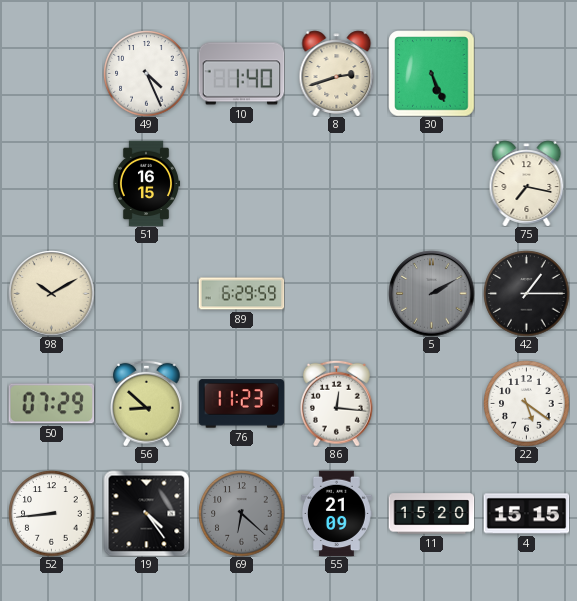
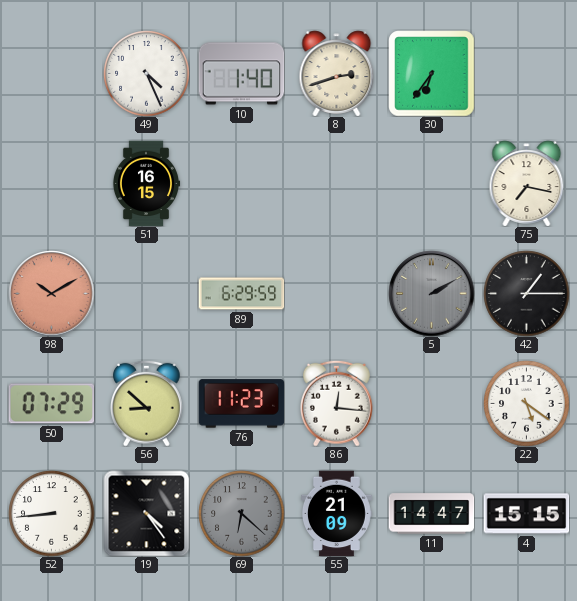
30: 5:26 -> 6:36
98 dial: cream -> salmon
11: 15:20 -> 14:47
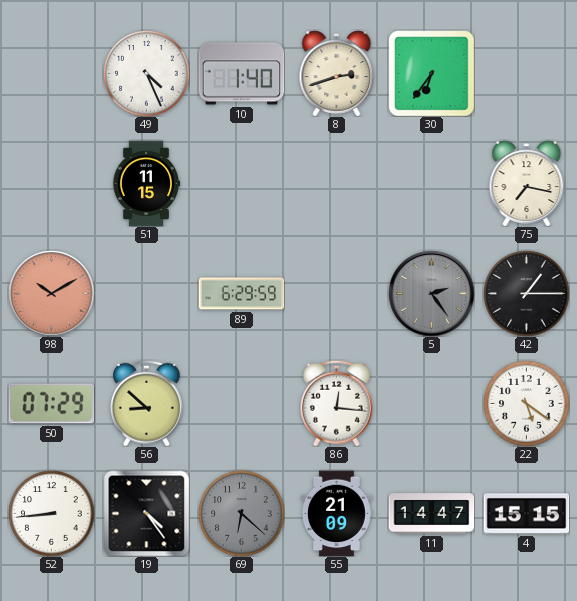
51: 16:15 -> 11:15
5: 2:10 -> 2:24
76: 11:23 -> none
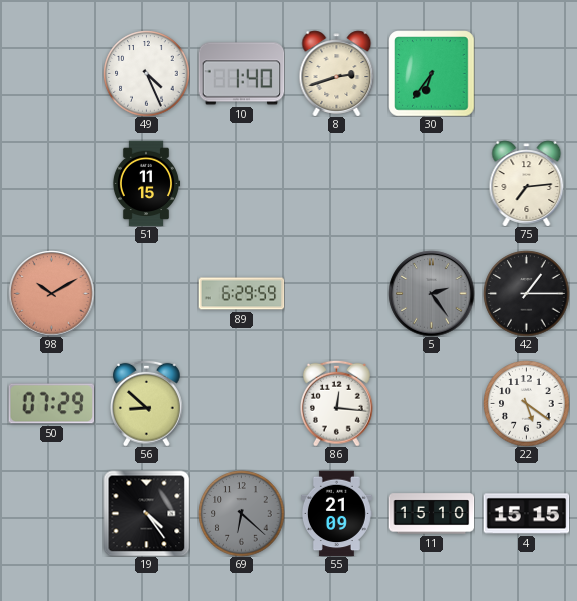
75: 7:17 -> 7:14
52: 8:44 -> none
11: 14:47 -> 15:10
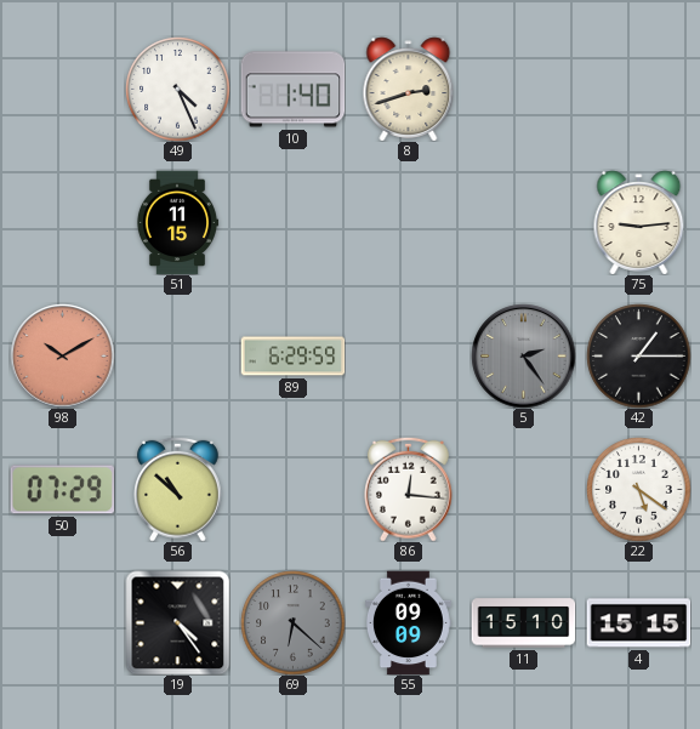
30: 6:36 -> none
75: 7:14 -> 9:14
56: 8:52 -> 10:52
55: 21:09 -> 09:09
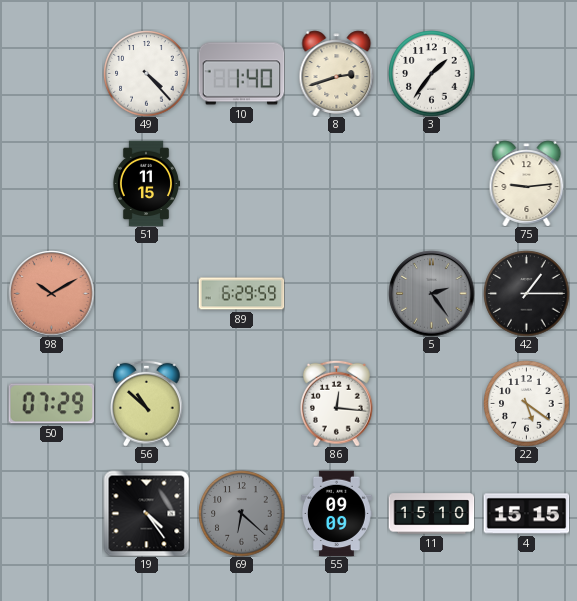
49: 4:26 -> 4:23
3: none -> 1:36
